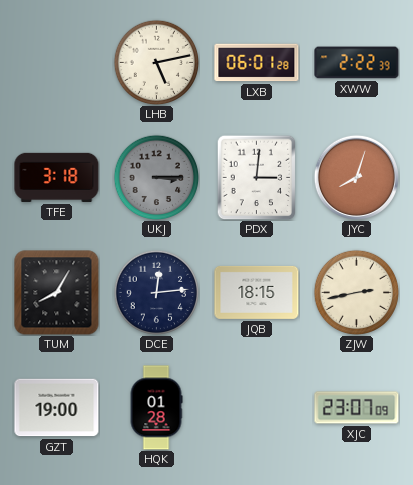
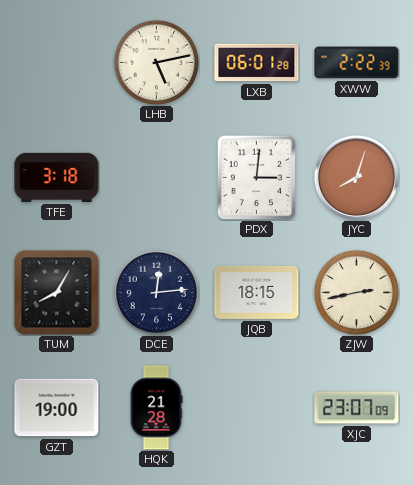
UKJ: 3:15 -> none
HQK: 01:28 -> 21:28
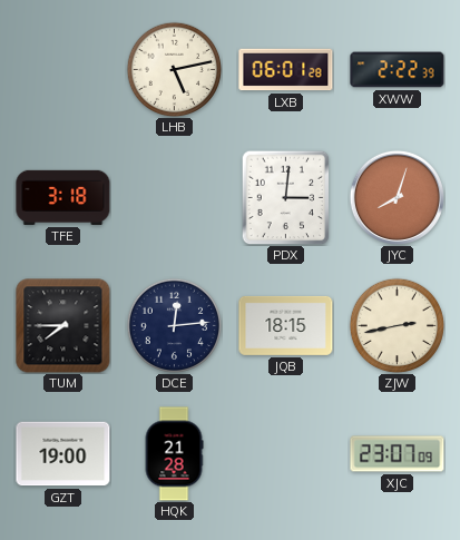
TUM: 8:05 -> 7:45
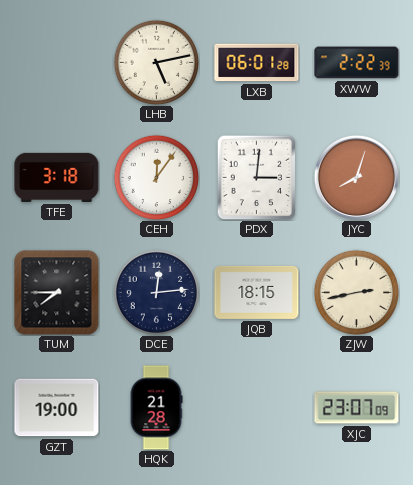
CEH: none -> 12:06
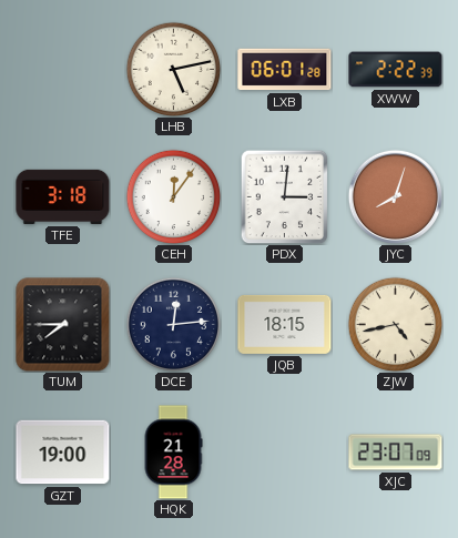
ZJW: 2:43 -> 4:43
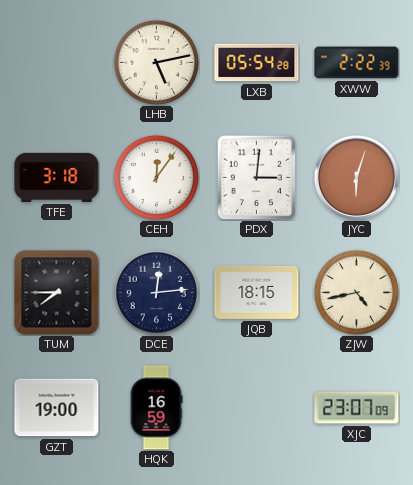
LXB: 06:01 -> 05:54
JYC: 8:03 -> 6:03
HQK: 21:28 -> 16:59
